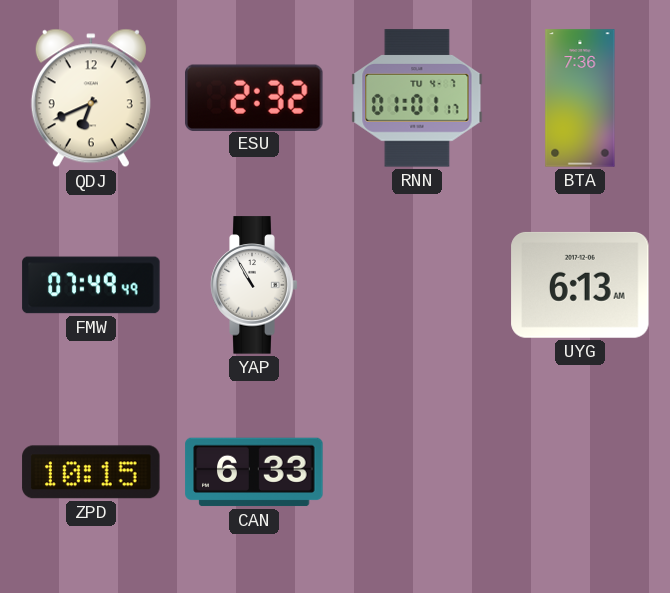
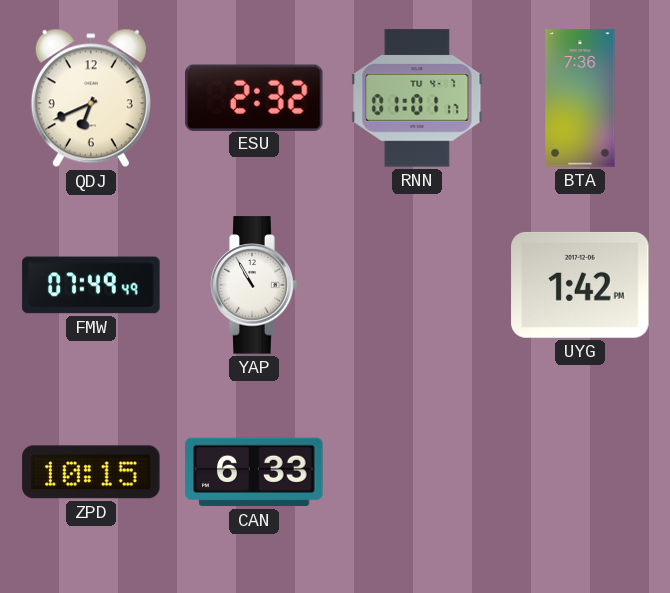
UYG: 6:13 -> 1:42
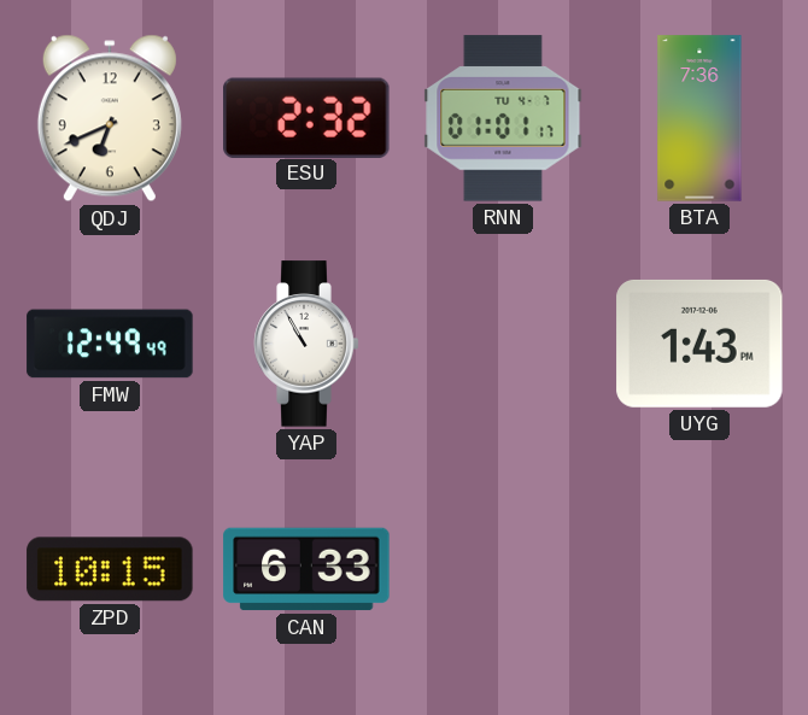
FMW: 07:49 -> 12:49
UYG: 1:42 -> 1:43
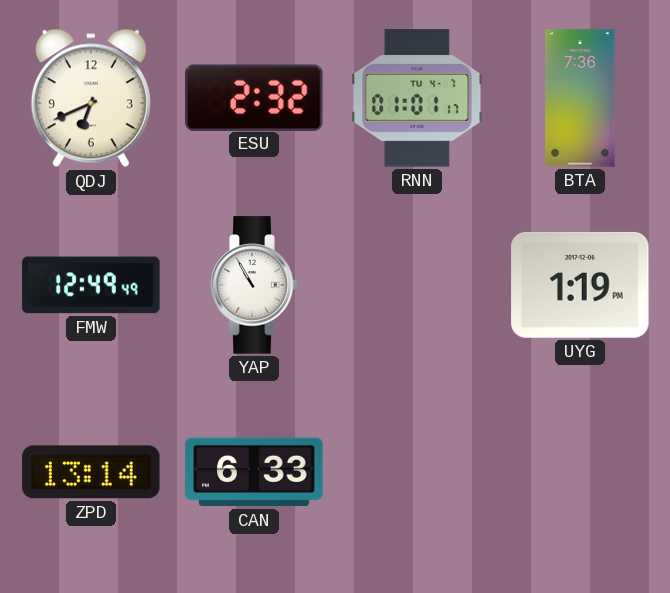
UYG: 1:43 -> 1:19
ZPD: 10:15 -> 13:14
